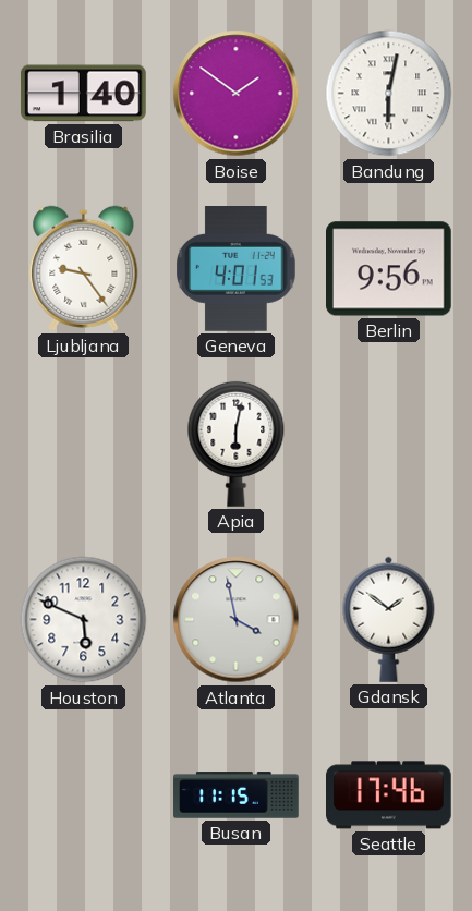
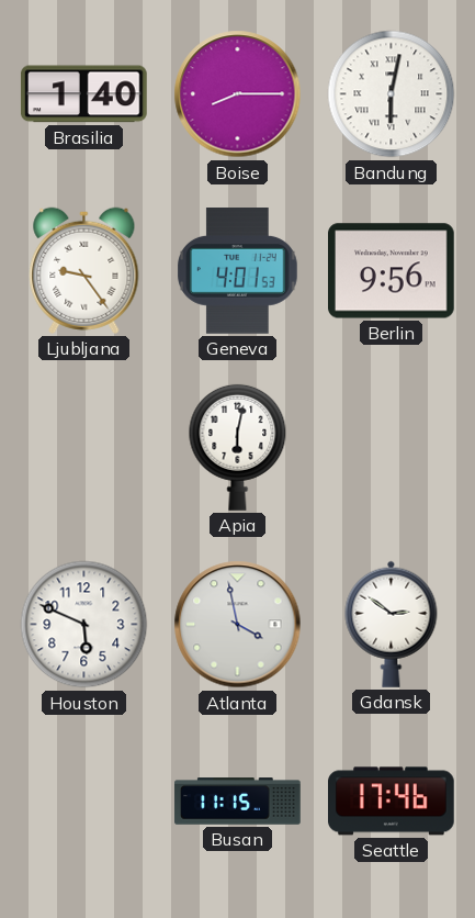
Boise: 1:51 -> 8:15
Gdansk: 1:51 -> 2:51
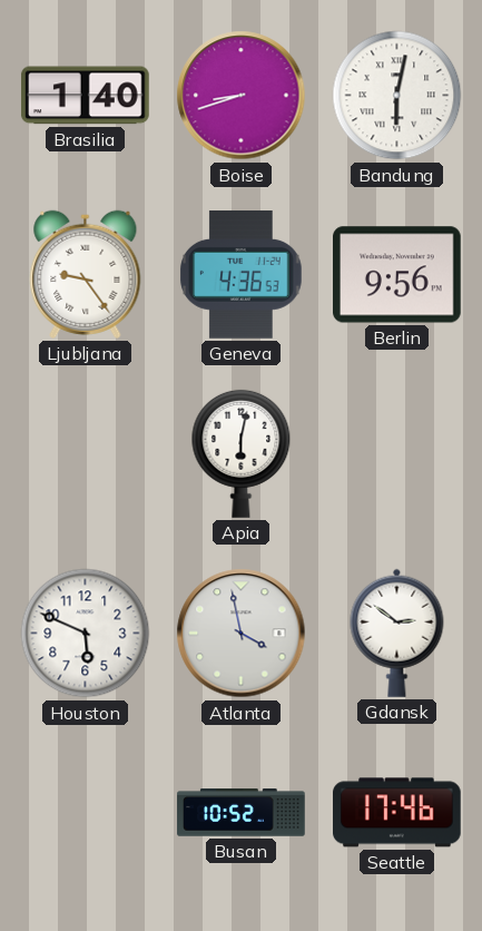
Boise: 8:15 -> 8:42
Geneva: 4:01 -> 4:36
Busan: 11:15 -> 10:52
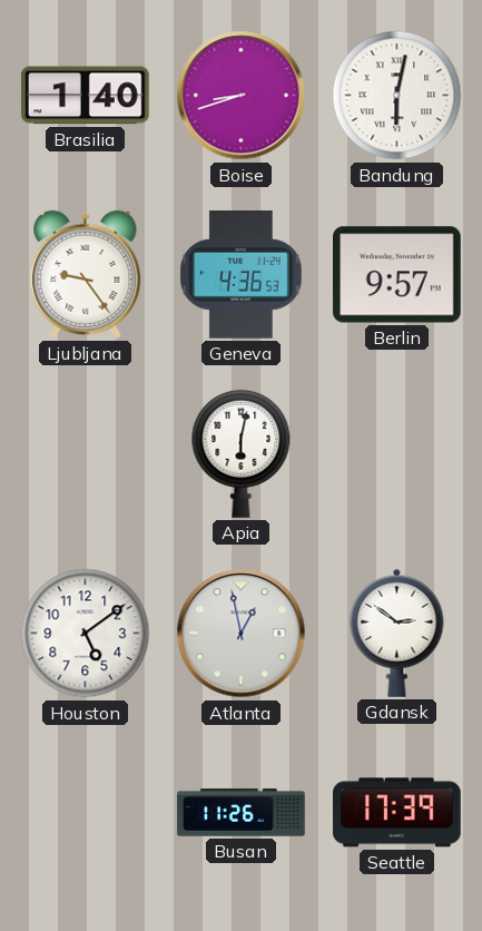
Berlin: 9:56 -> 9:57
Houston: 5:49 -> 5:09
Atlanta: 3:58 -> 12:58
Busan: 10:52 -> 11:26
Seattle: 17:46 -> 17:39
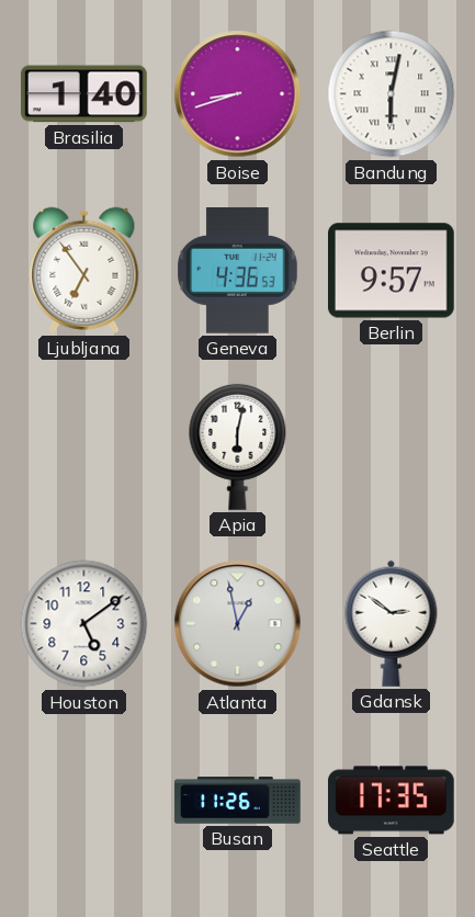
Ljubljana: 9:24 -> 6:54
Seattle: 17:39 -> 17:35
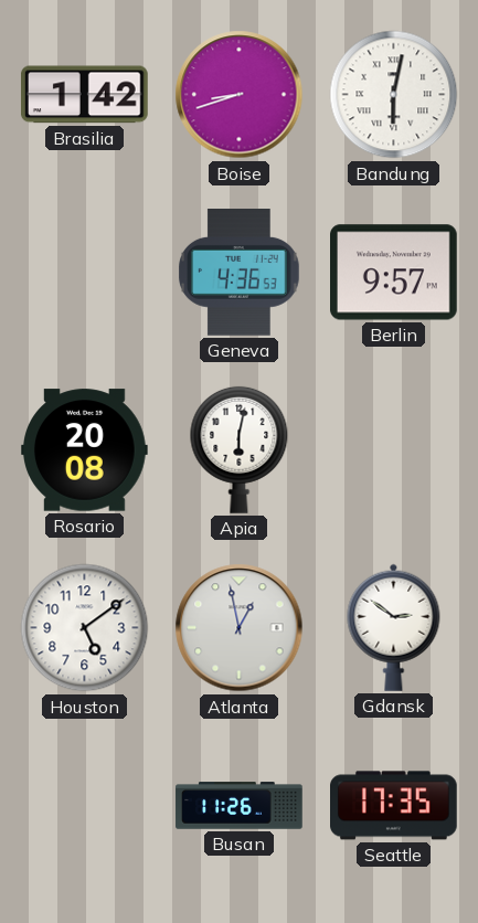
Brasilia: 1:40 -> 1:42
Ljubljana: 6:54 -> none
Rosario: none -> 20:08
